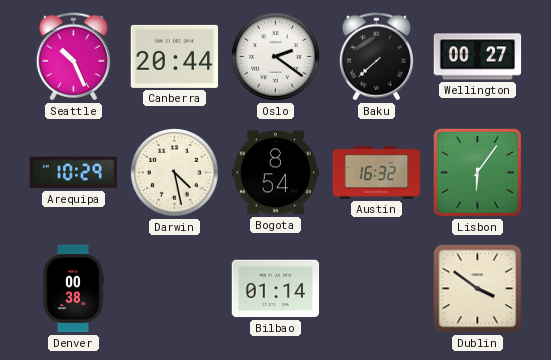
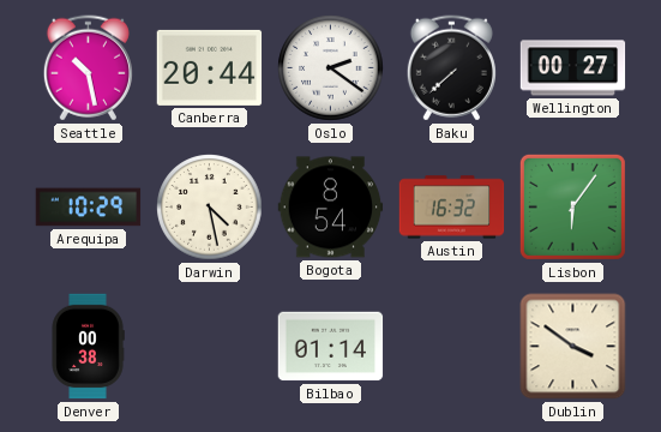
Seattle: 10:26 -> 10:28
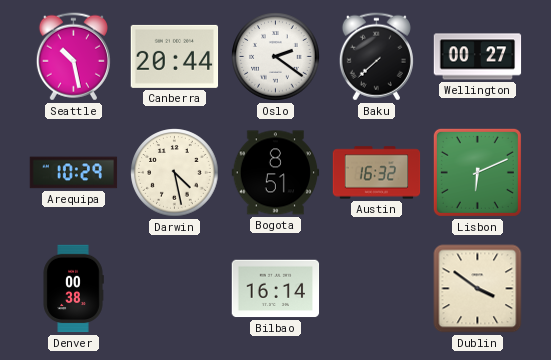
Bogota: 8:54 -> 8:51
Lisbon: 6:06 -> 6:11
Bilbao: 01:14 -> 16:14
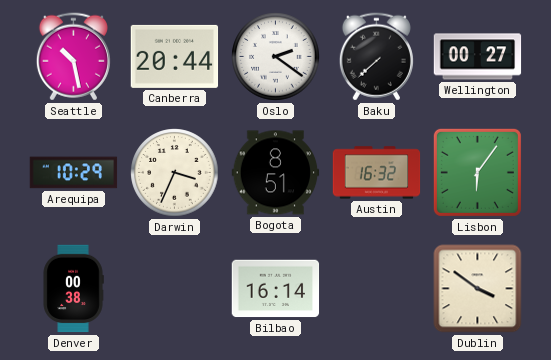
Darwin: 4:28 -> 3:34
Lisbon: 6:11 -> 6:06
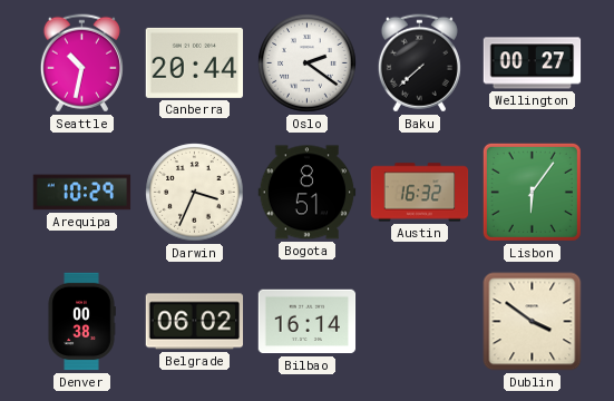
Seattle: 10:28 -> 10:32
Belgrade: none -> 06:02
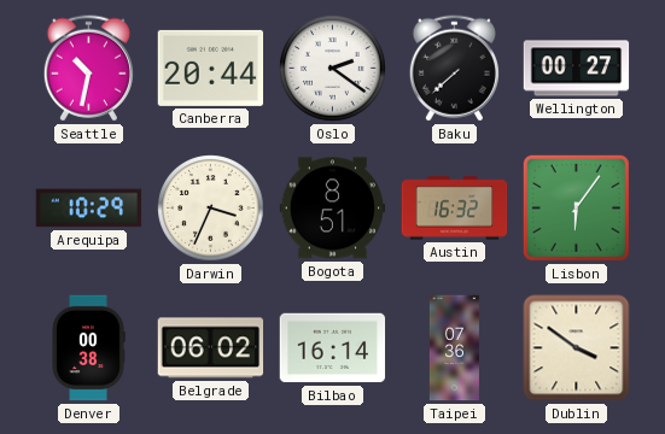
Taipei: none -> 07:36
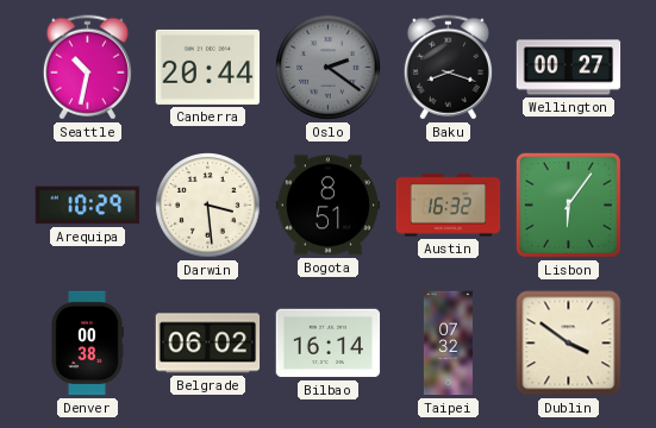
Oslo dial: white -> grey
Baku: 7:38 -> 8:18
Darwin: 3:34 -> 3:29
Taipei: 07:36 -> 07:32
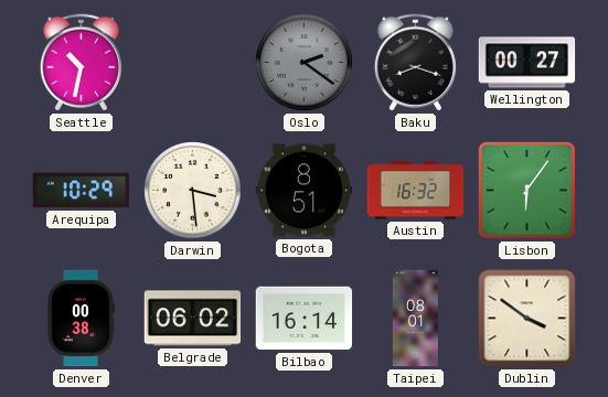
Canberra: 20:44 -> none
Taipei: 07:32 -> 08:01
